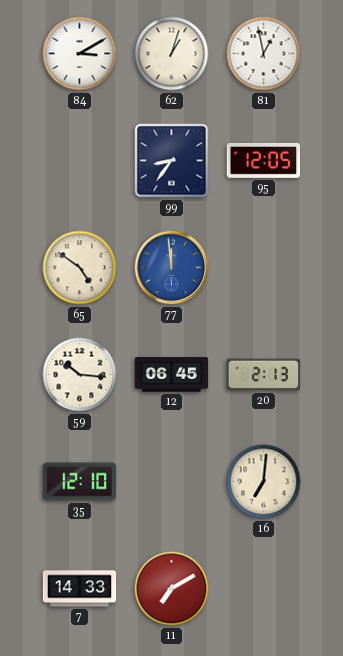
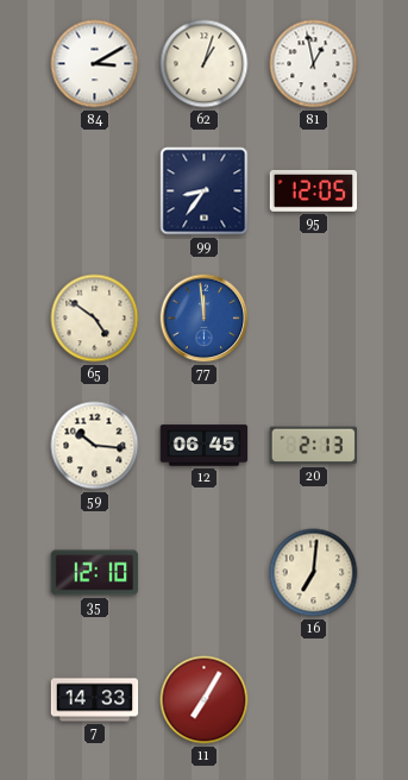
11: 7:10 -> 7:05
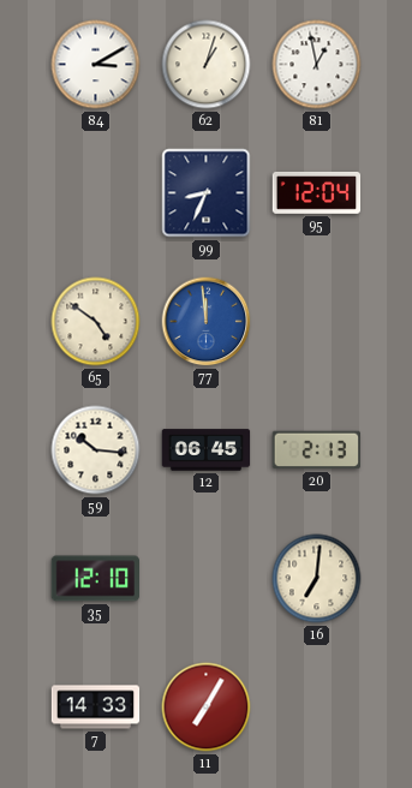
99: 8:36 -> 8:34
95: 12:05 -> 12:04
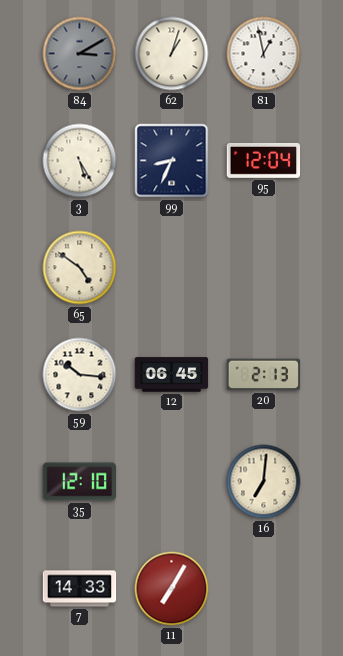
84 dial: white -> grey
3: none -> 5:25
77: 11:59 -> none
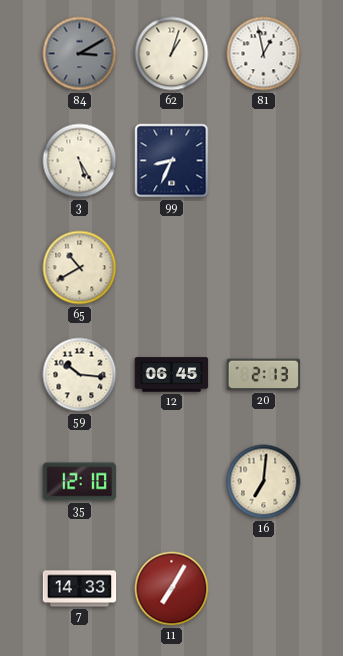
95: 12:04 -> none
65: 4:51 -> 10:40
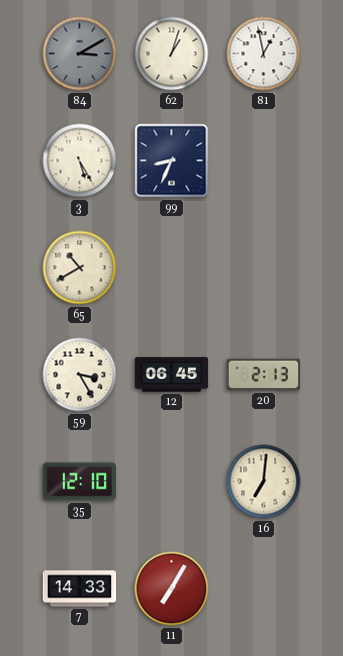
59: 10:16 -> 3:25
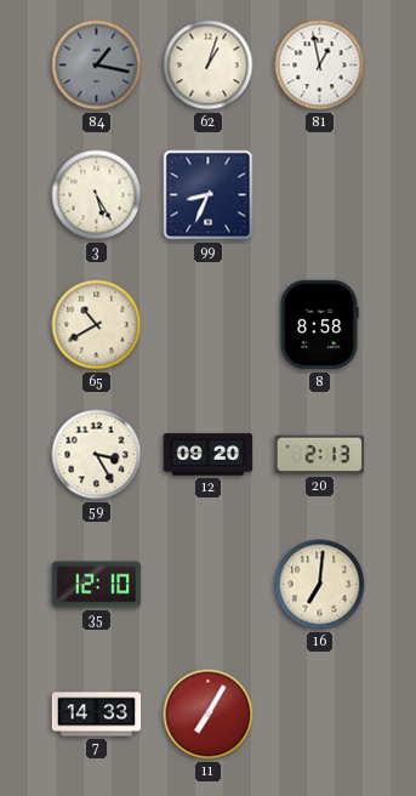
84: 3:10 -> 1:17
8: none -> 8:58
12: 06:45 -> 09:20
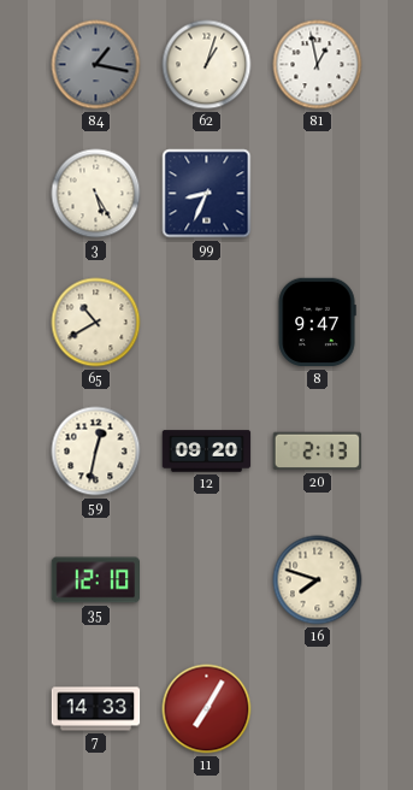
8: 8:58 -> 9:47
59: 3:25 -> 12:32
16: 7:01 -> 7:48
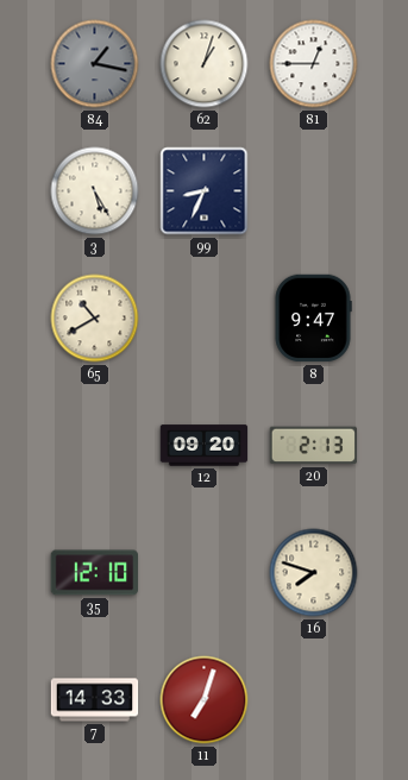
81: 12:58 -> 12:45
59: 12:32 -> none
11: 7:05 -> 7:03
